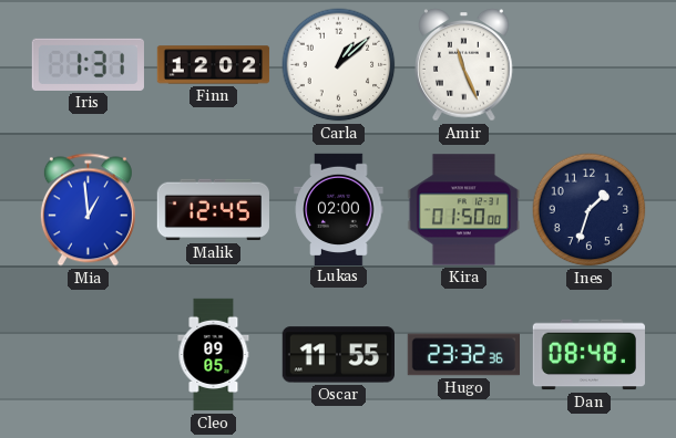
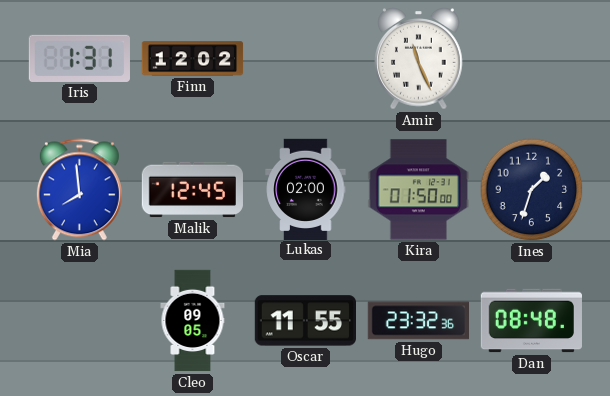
Carla: 1:08 -> none
Mia: 12:59 -> 7:59
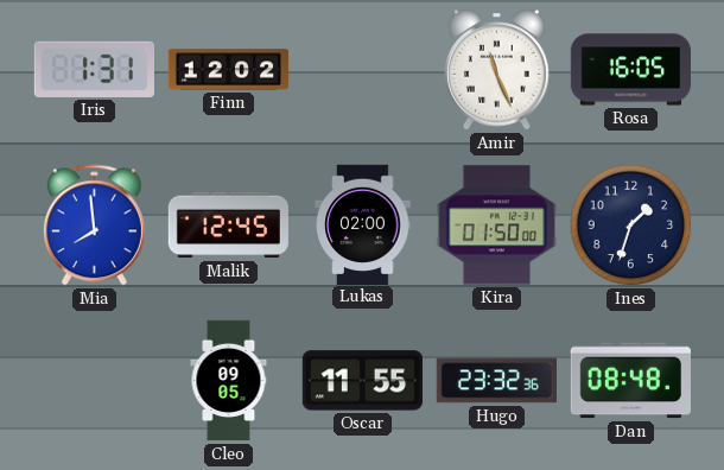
Rosa: none -> 16:05
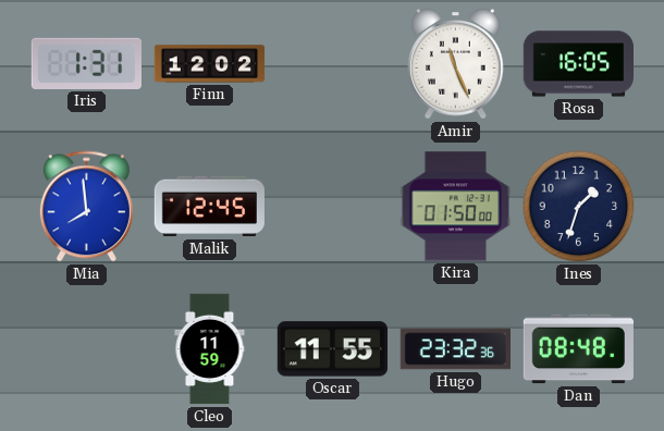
Lukas: 02:00 -> none
Cleo: 09:05 -> 11:59
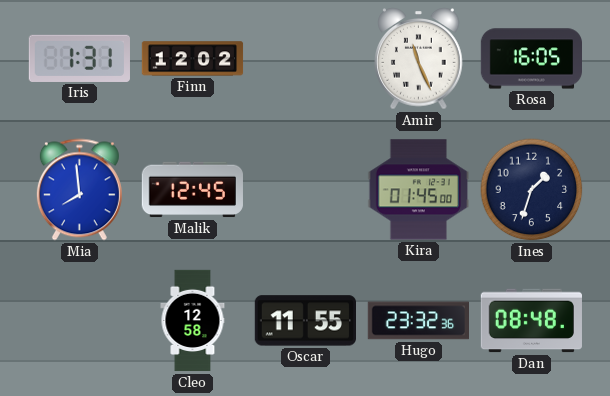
Kira: 01:50 -> 01:45
Cleo: 11:59 -> 12:58
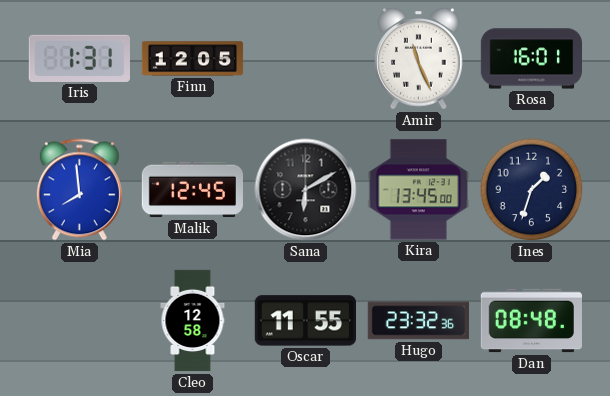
Finn: 12:02 -> 12:05
Rosa: 16:05 -> 16:01
Sana: none -> 6:10
Kira: 01:45 -> 13:45
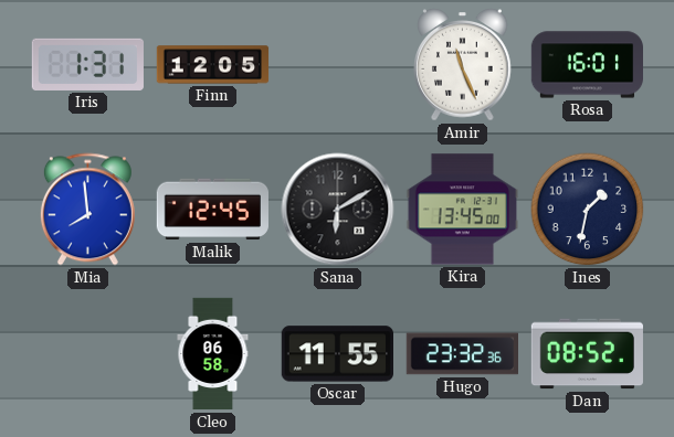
Ines: 1:33 -> 1:32
Cleo: 12:58 -> 06:58
Dan: 08:48 -> 08:52
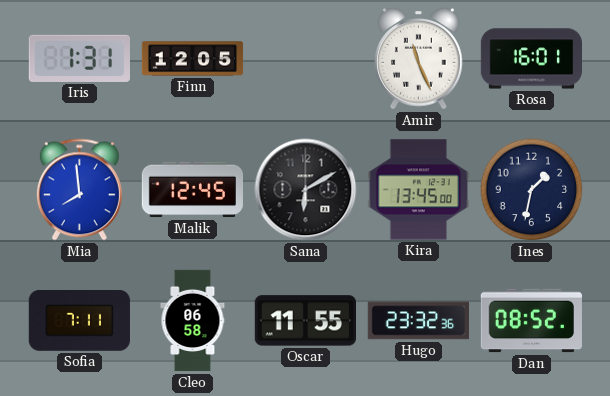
Sofia: none -> 7:11
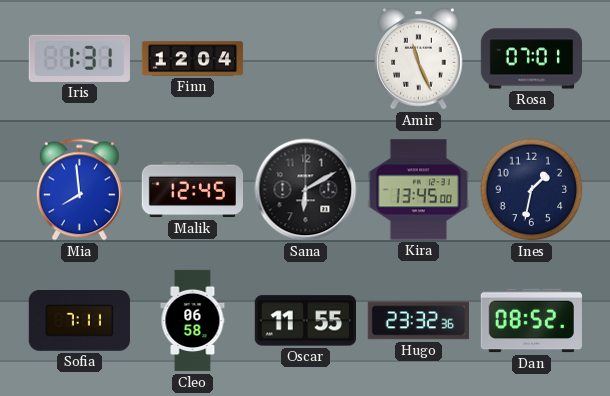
Finn: 12:05 -> 12:04
Rosa: 16:01 -> 07:01
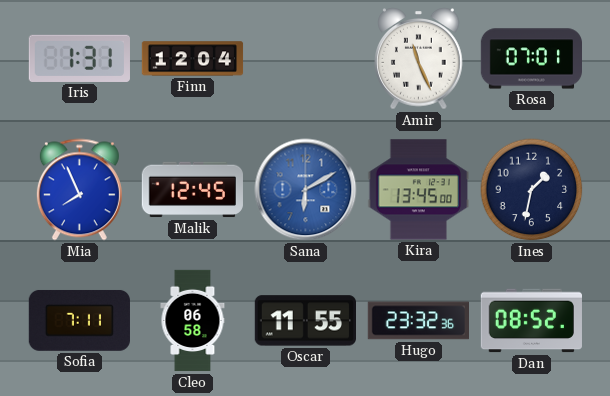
Mia: 7:59 -> 7:56
Sana dial: black -> blue
